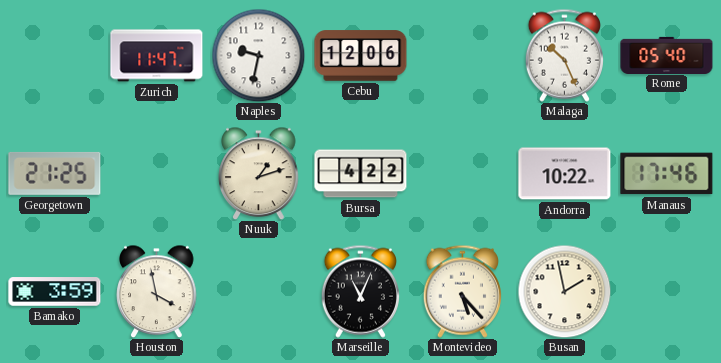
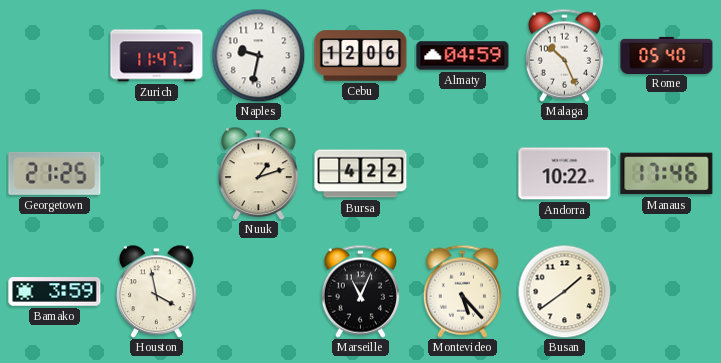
Almaty: none -> 04:59
Busan: 1:58 -> 1:39
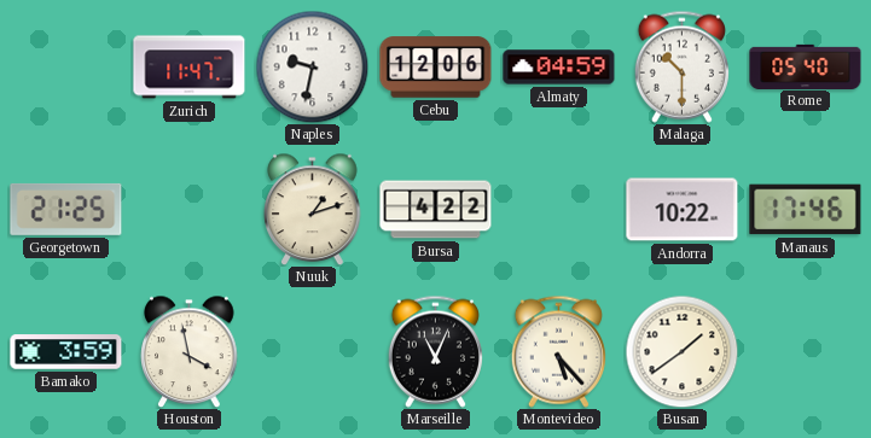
Malaga: 10:26 -> 10:30
